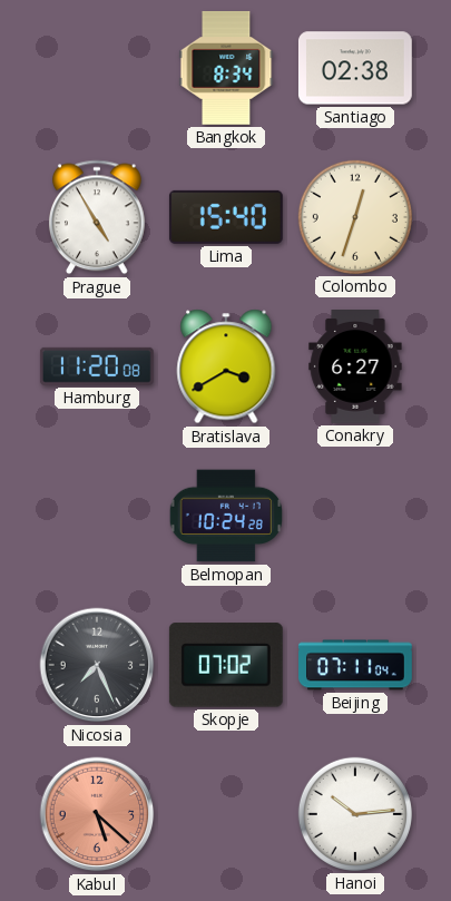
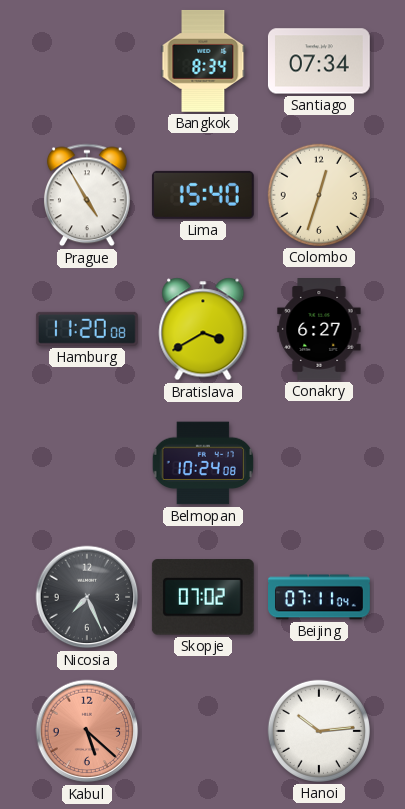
Santiago: 02:38 -> 07:34
Belmopan: 10:24:28 -> 10:24:08
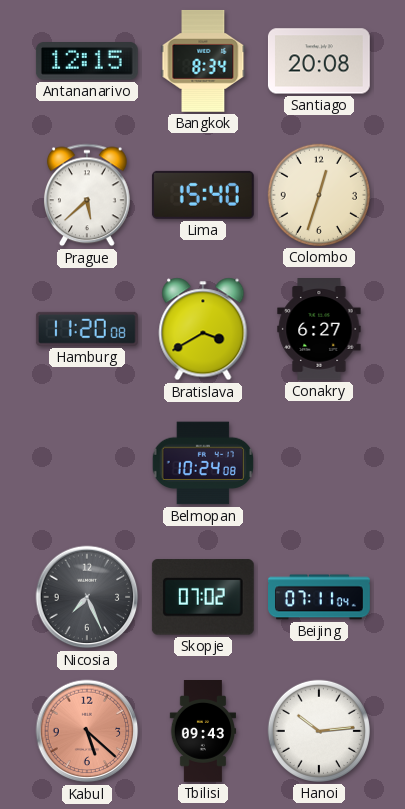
Antananarivo: none -> 12:15
Santiago: 07:34 -> 20:08
Prague: 4:55 -> 5:38
Tbilisi: none -> 09:43
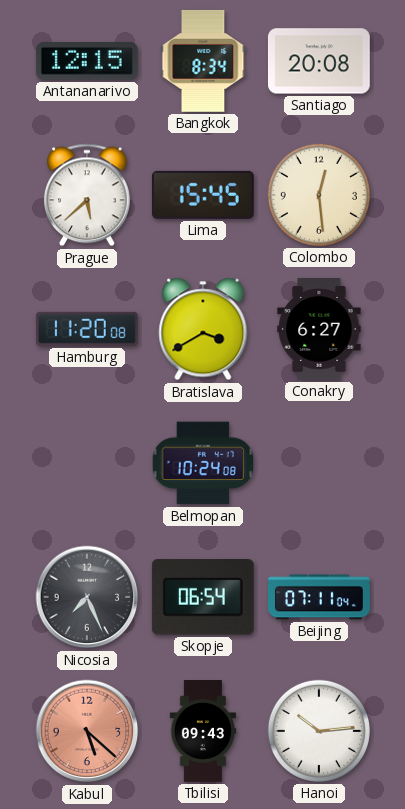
Lima: 15:40 -> 15:45
Colombo: 12:33 -> 12:29
Skopje: 07:02 -> 06:54
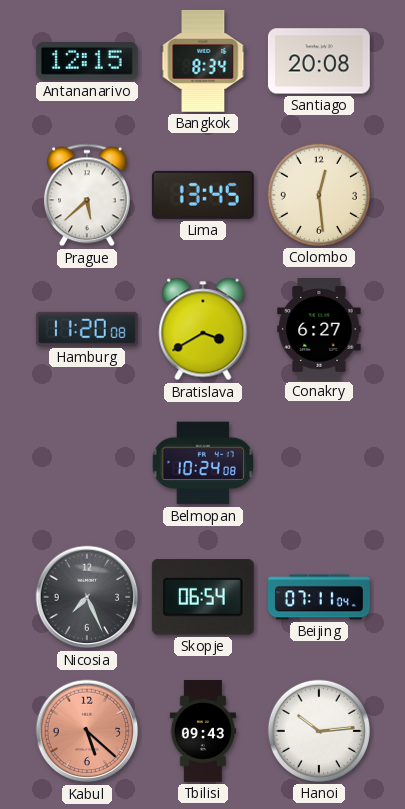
Lima: 15:45 -> 13:45
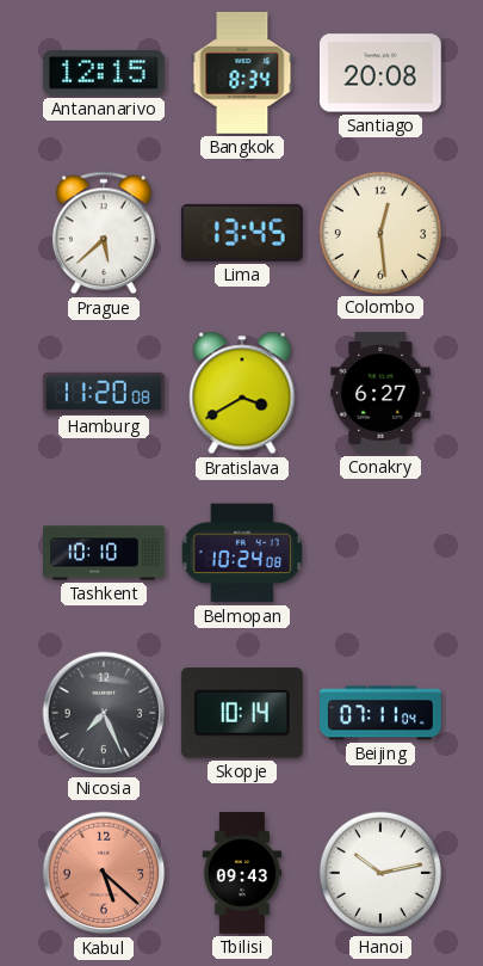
Tashkent: none -> 10:10
Skopje: 06:54 -> 10:14
Hanoi: 10:14 -> 10:13
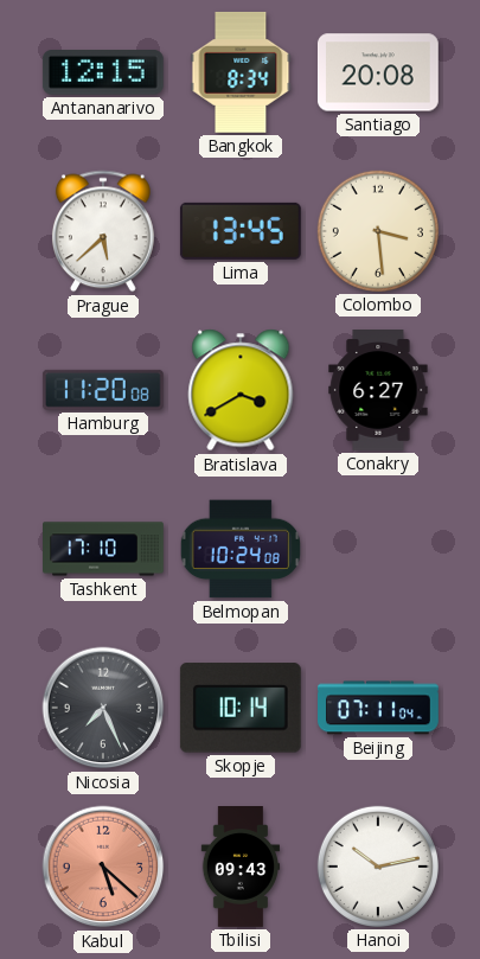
Colombo: 12:29 -> 3:29
Tashkent: 10:10 -> 17:10
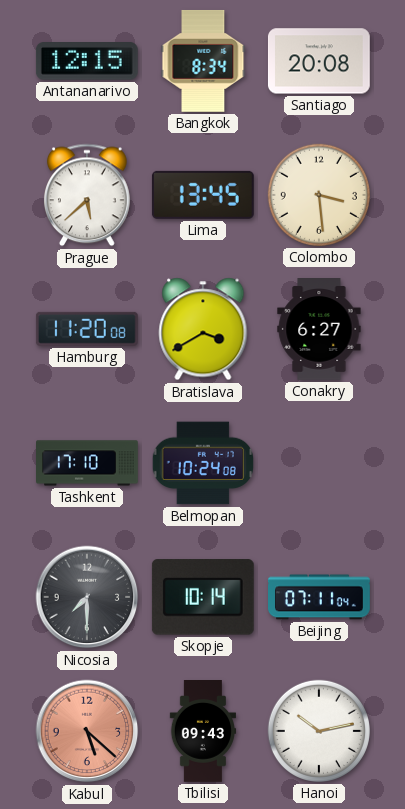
Nicosia: 7:26 -> 7:30
